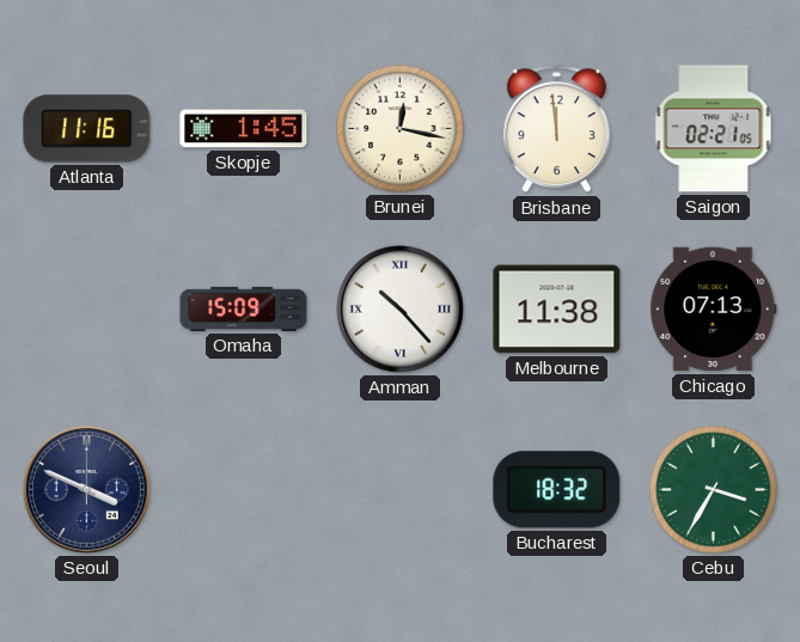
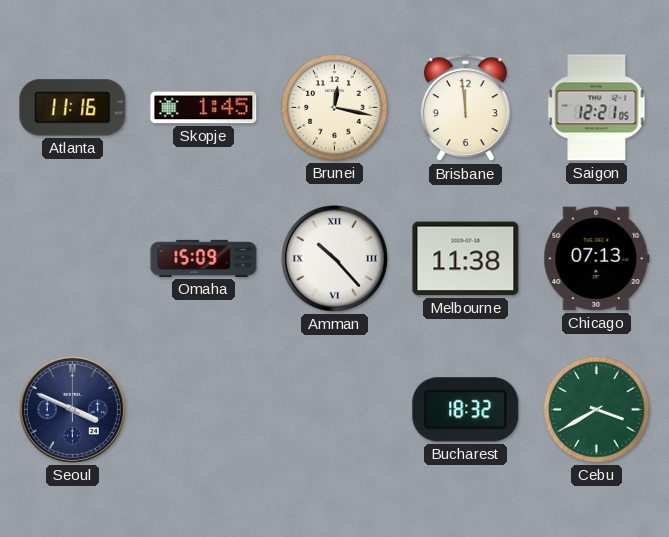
Saigon: 02:21 -> 12:21
Cebu: 3:35 -> 3:40
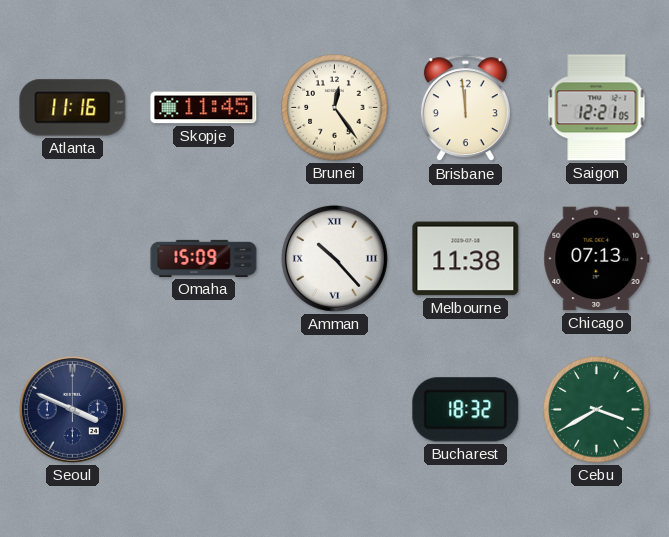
Skopje: 1:45 -> 11:45
Brunei: 12:17 -> 12:24
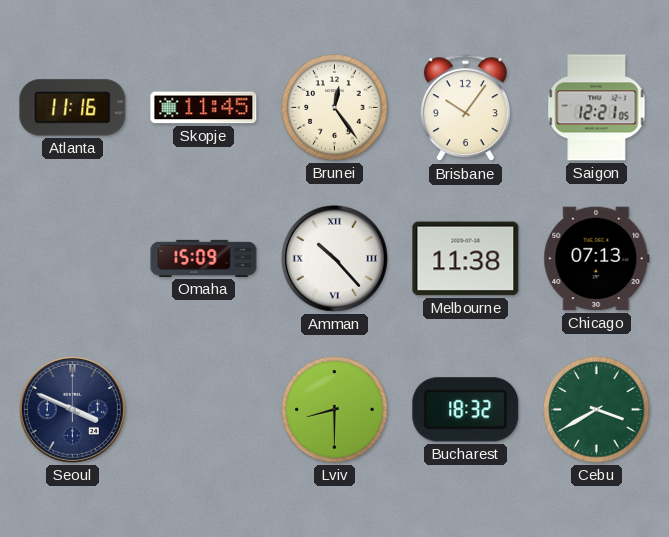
Brisbane: 11:59 -> 10:06
Lviv: none -> 8:30
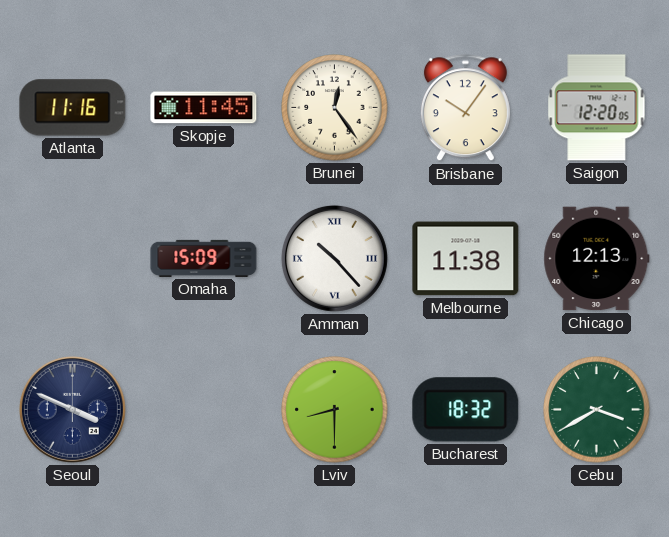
Saigon: 12:21 -> 12:20
Chicago: 07:13 -> 12:13
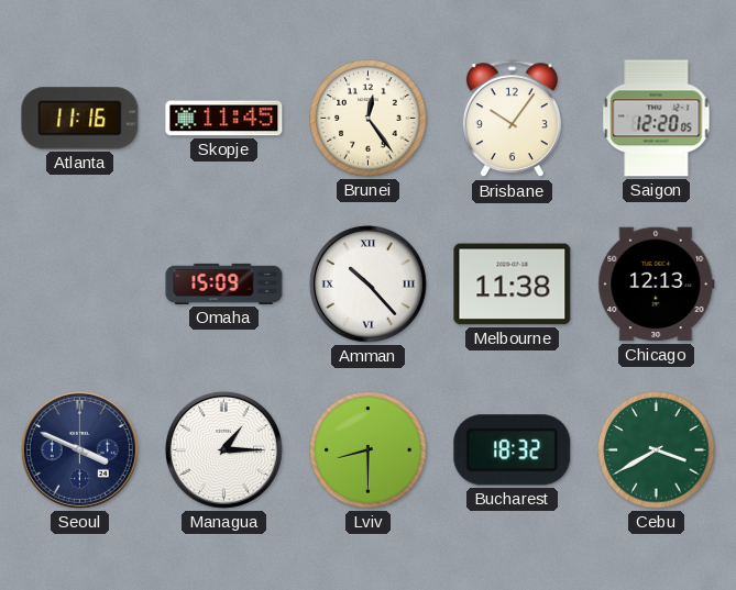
Managua: none -> 1:15
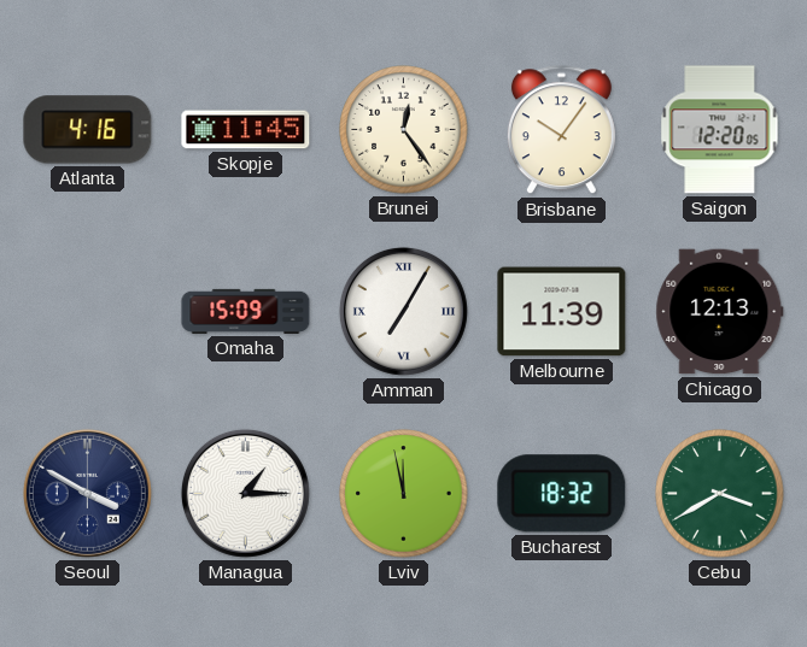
Atlanta: 11:16 -> 4:16
Amman: 10:23 -> 7:05
Melbourne: 11:38 -> 11:39
Seoul: 3:49 -> 3:50
Lviv: 8:30 -> 11:58
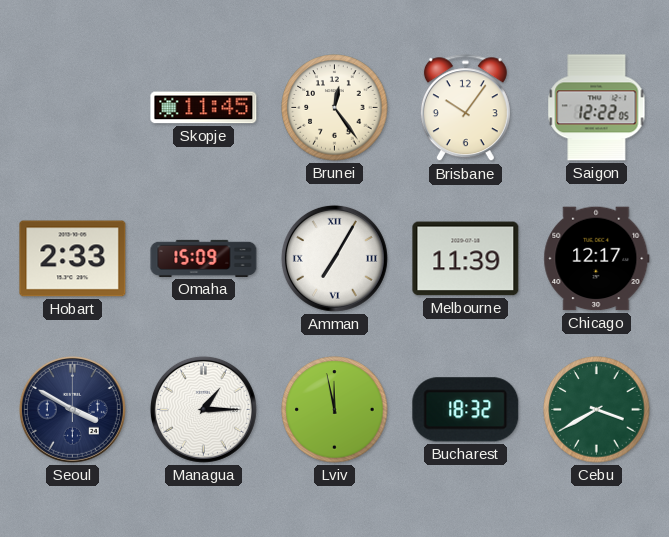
Atlanta: 4:16 -> none
Saigon: 12:20 -> 12:22
Hobart: none -> 2:33
Chicago: 12:13 -> 12:17
